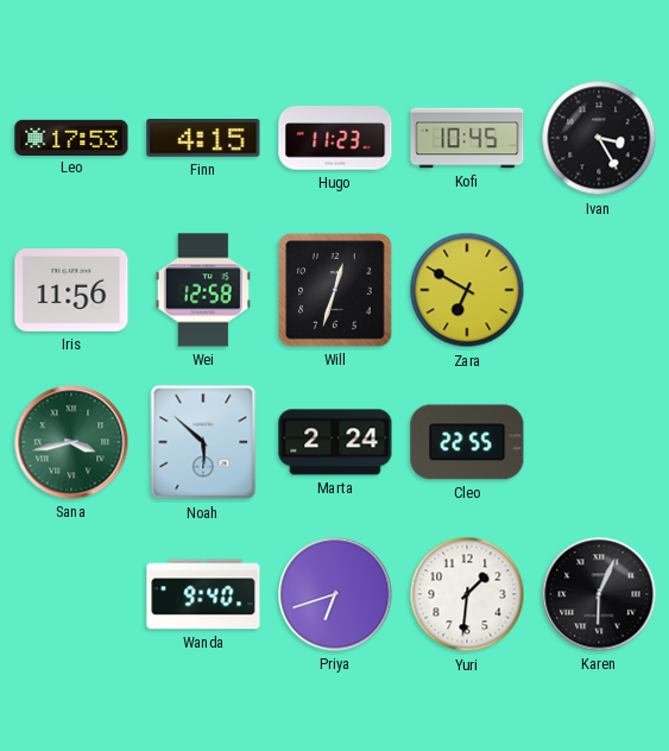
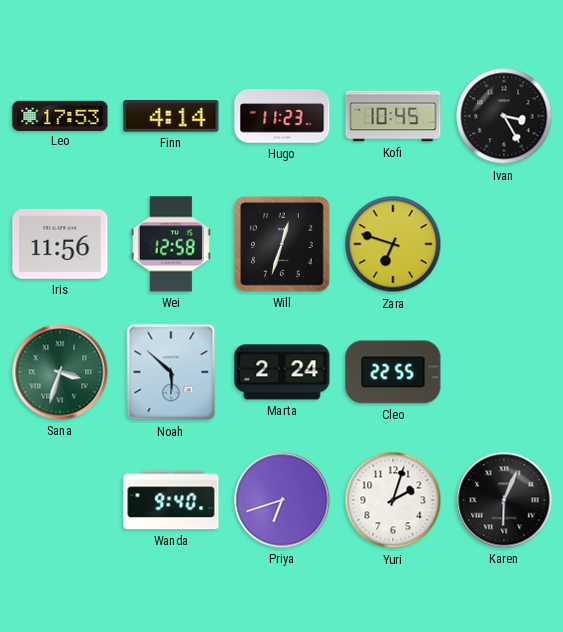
Finn: 4:15 -> 4:14
Zara: 6:50 -> 6:48
Sana: 3:43 -> 3:33
Yuri: 1:31 -> 2:03
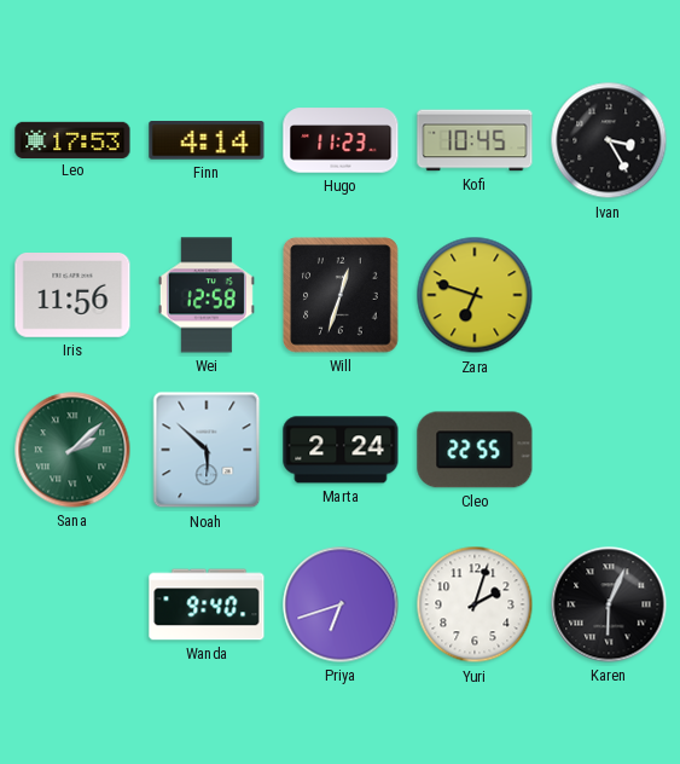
Sana: 3:33 -> 2:08
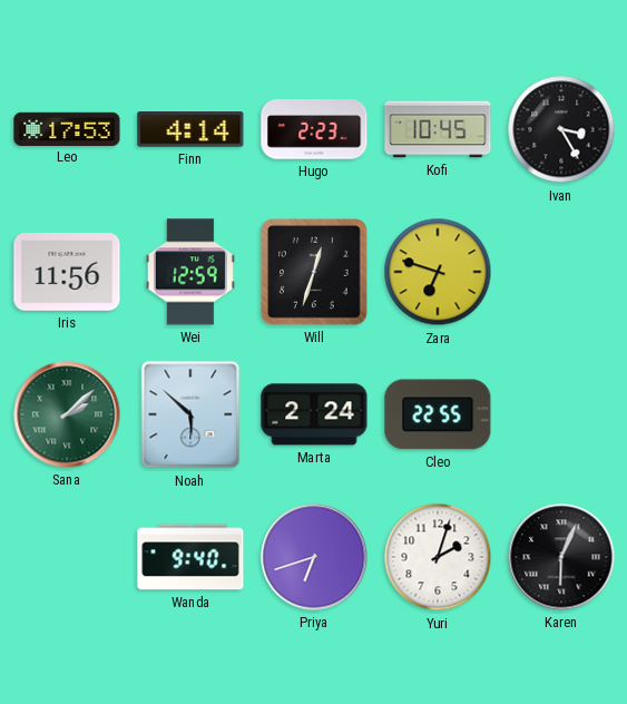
Hugo: 11:23 -> 2:23
Wei: 12:58 -> 12:59
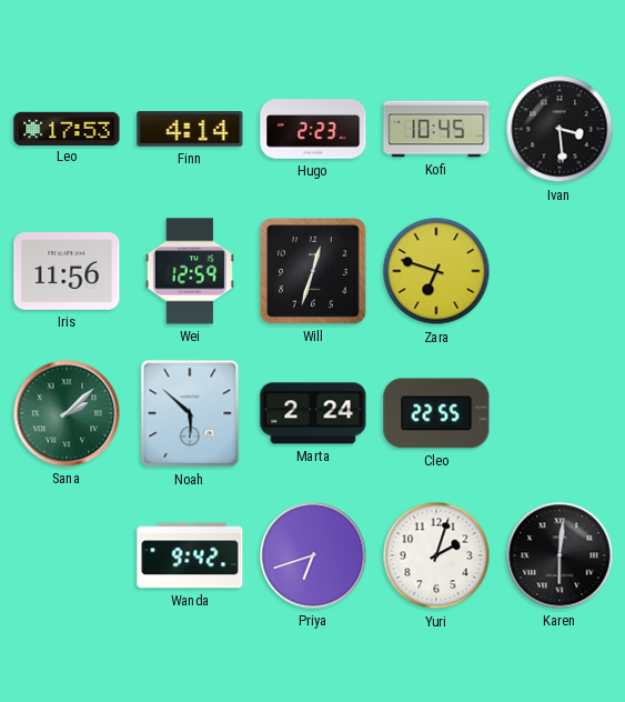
Ivan: 3:25 -> 3:29
Wanda: 9:40 -> 9:42
Karen: 6:04 -> 6:01
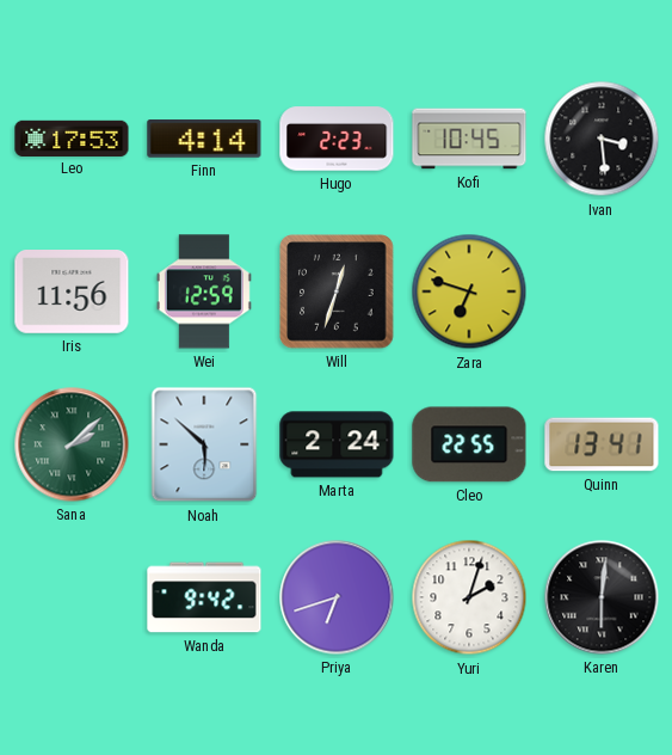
Quinn: none -> 13:41
